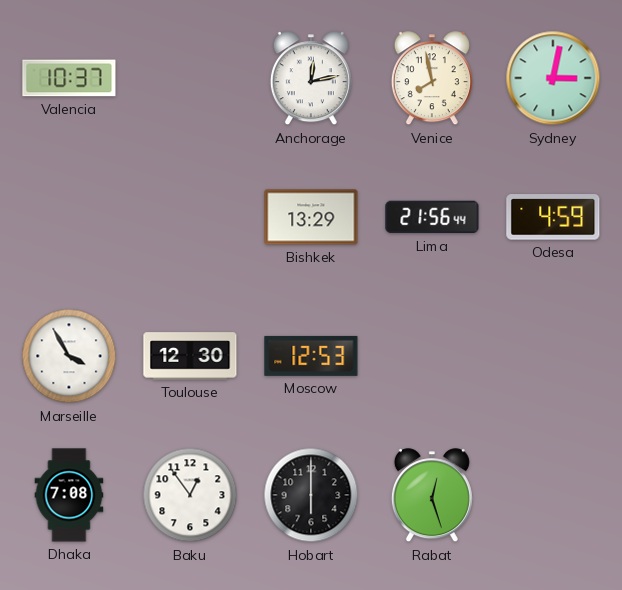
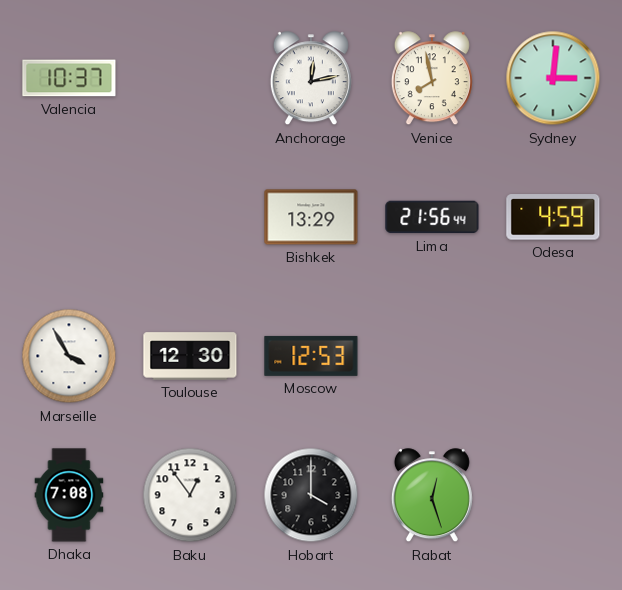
Sydney: 3:02 -> 3:01
Hobart: 6:00 -> 4:00
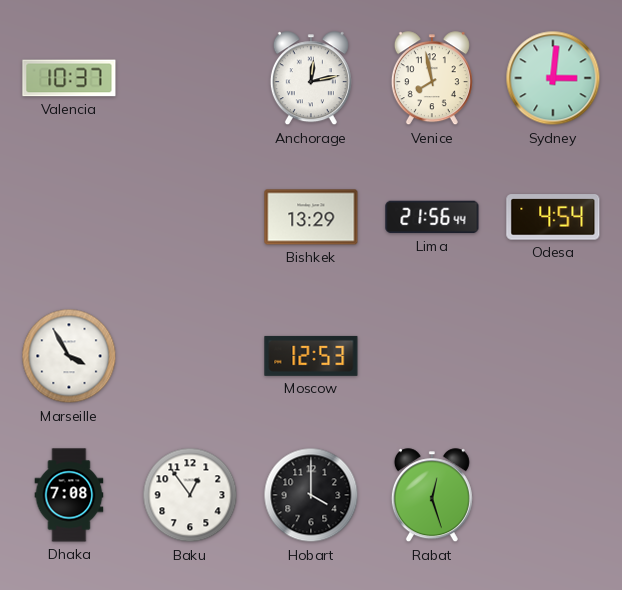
Odesa: 4:59 -> 4:54
Toulouse: 12:30 -> none
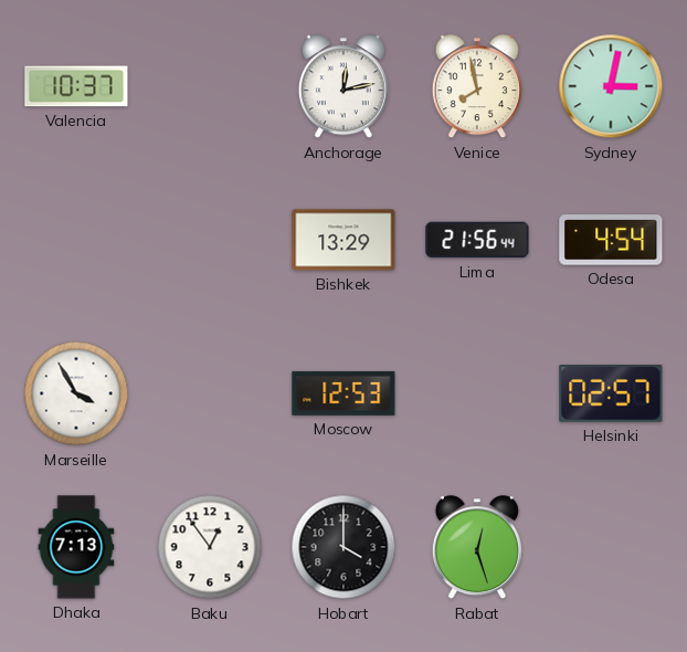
Sydney: 3:01 -> 3:02
Helsinki: none -> 02:57
Dhaka: 7:08 -> 7:13
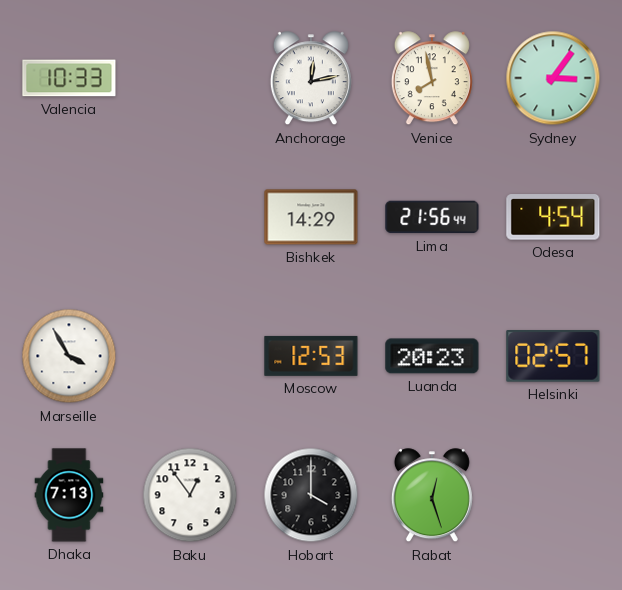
Valencia: 10:37 -> 10:33
Sydney: 3:02 -> 3:06
Bishkek: 13:29 -> 14:29
Luanda: none -> 20:23
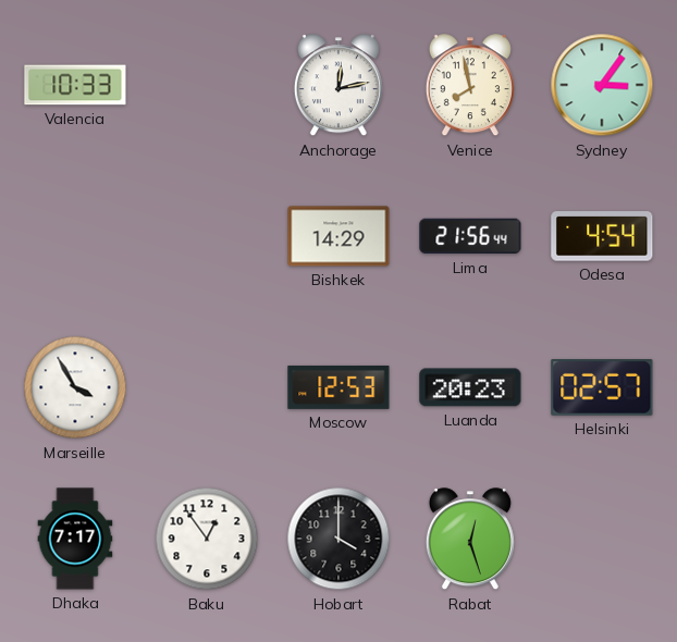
Dhaka: 7:13 -> 7:17
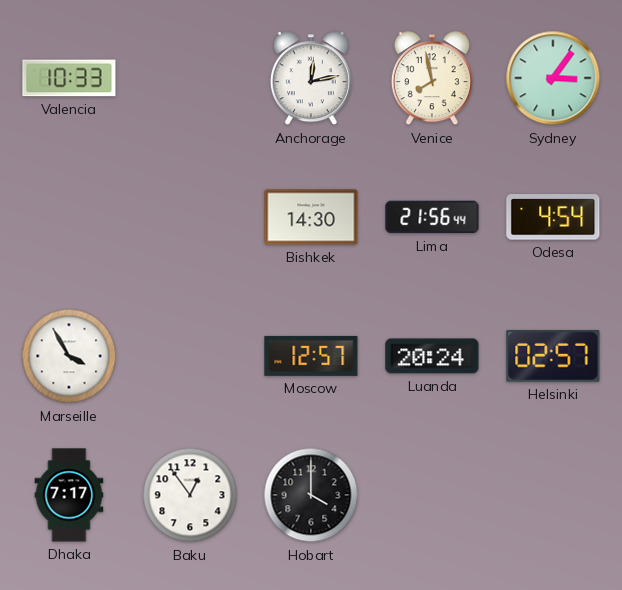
Bishkek: 14:29 -> 14:30
Moscow: 12:53 -> 12:57
Luanda: 20:23 -> 20:24
Rabat: 12:27 -> none
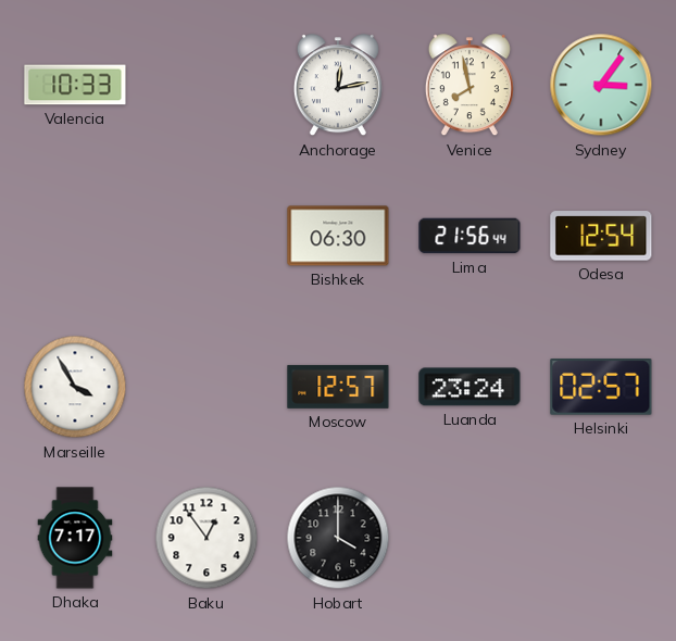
Bishkek: 14:30 -> 06:30
Odesa: 4:54 -> 12:54
Luanda: 20:24 -> 23:24
